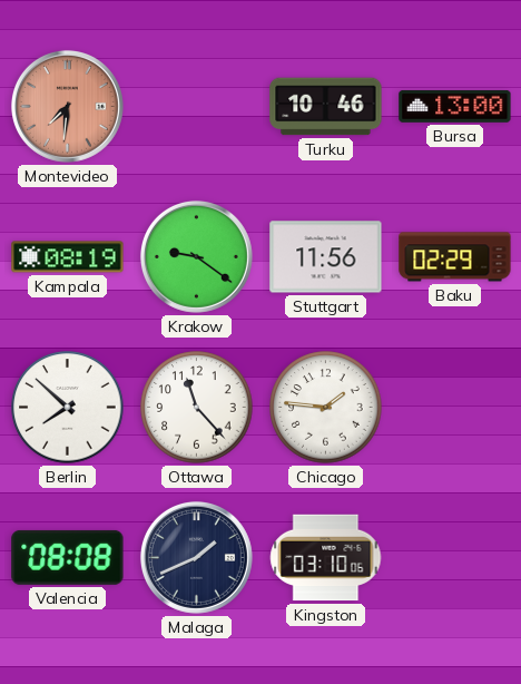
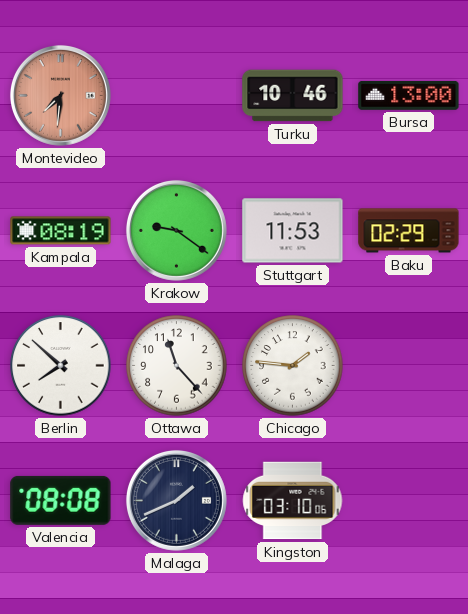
Stuttgart: 11:56 -> 11:53
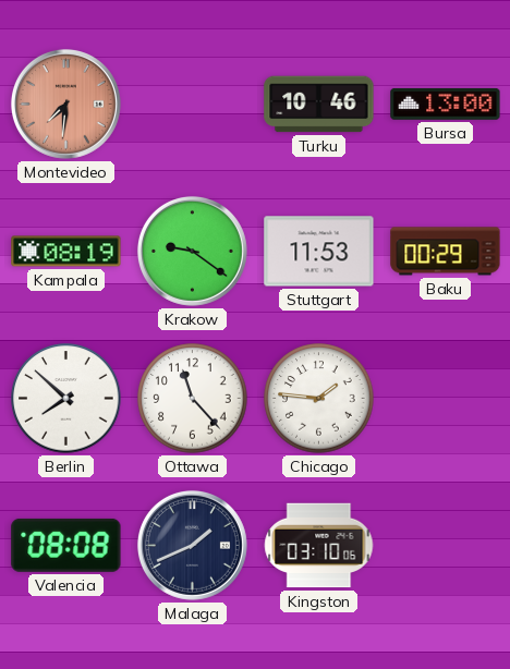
Baku: 02:29 -> 00:29
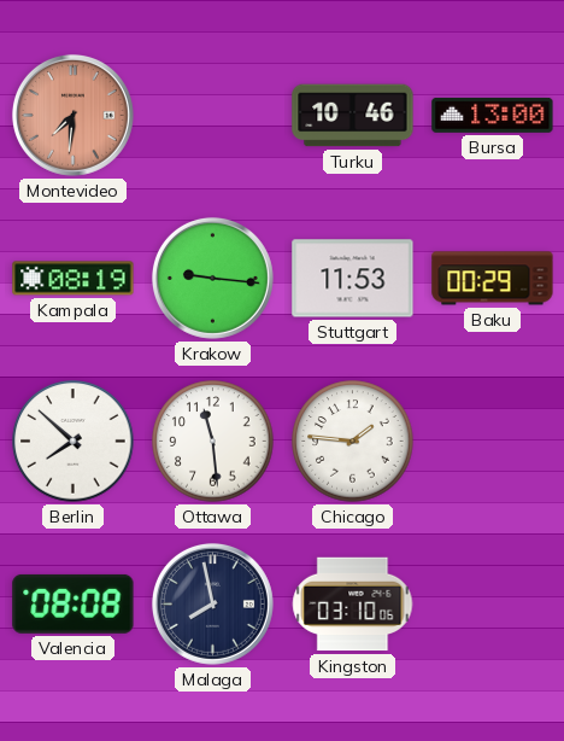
Krakow: 9:21 -> 9:16
Ottawa: 11:23 -> 11:29
Malaga: 1:41 -> 7:58
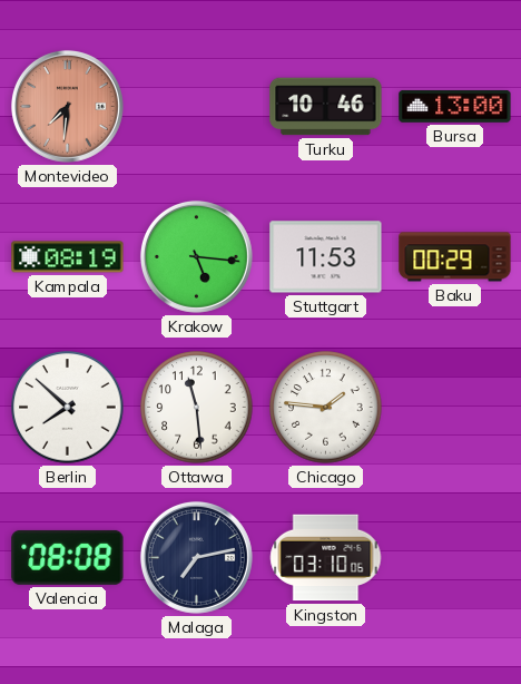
Krakow: 9:16 -> 5:16
Malaga: 7:58 -> 7:13
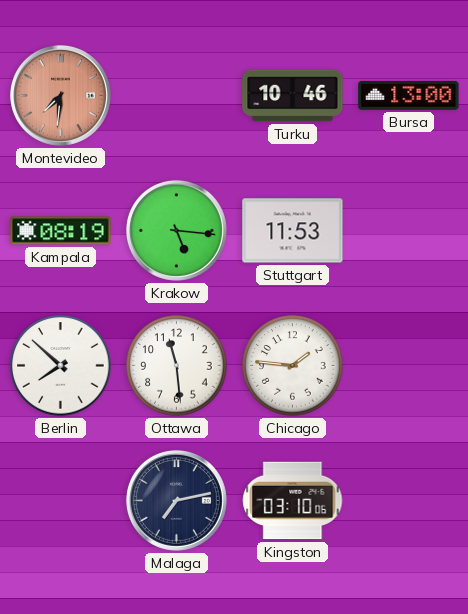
Baku: 00:29 -> none
Valencia: 08:08 -> none
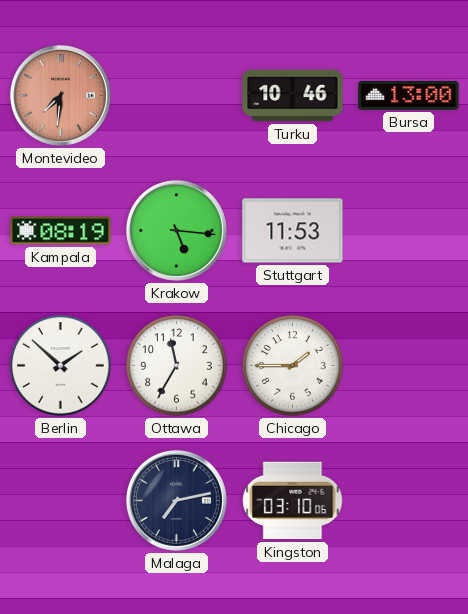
Berlin: 7:52 -> 1:52
Ottawa: 11:29 -> 11:35
Chicago: 1:46 -> 1:45
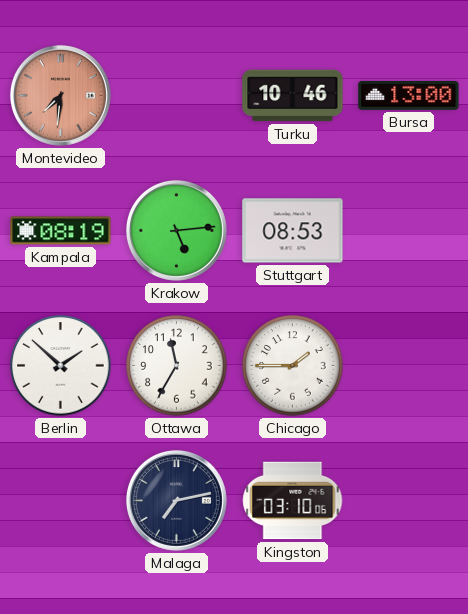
Krakow: 5:16 -> 5:14
Stuttgart: 11:53 -> 08:53
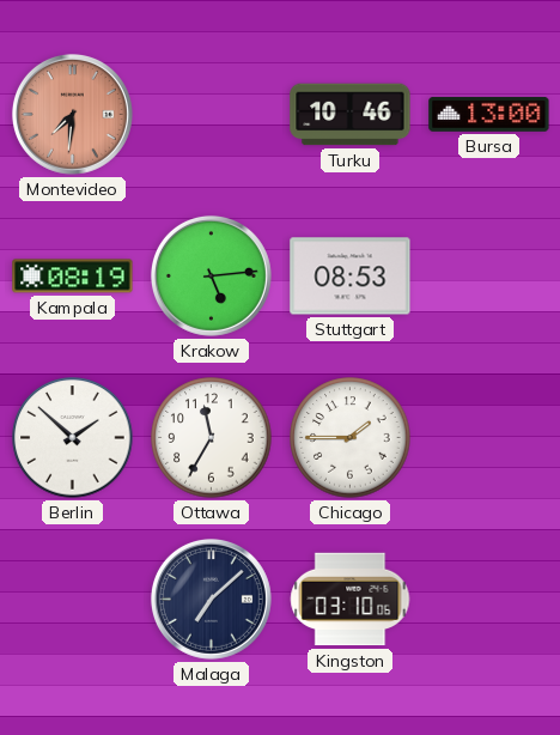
Malaga: 7:13 -> 7:08
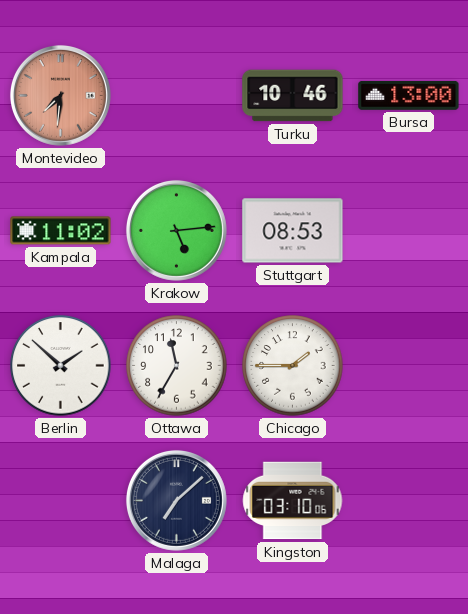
Kampala: 08:19 -> 11:02
